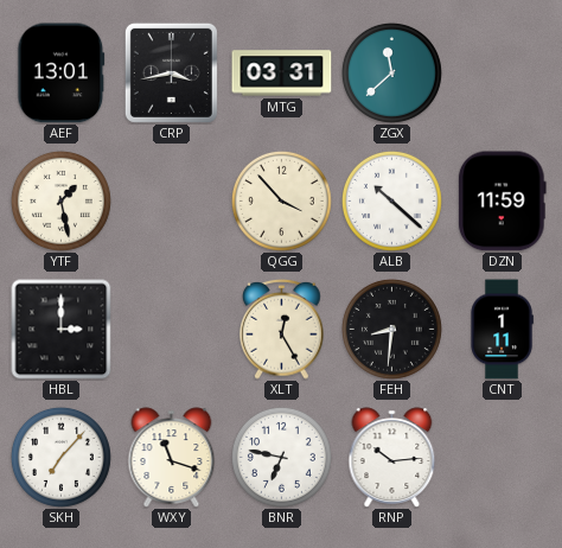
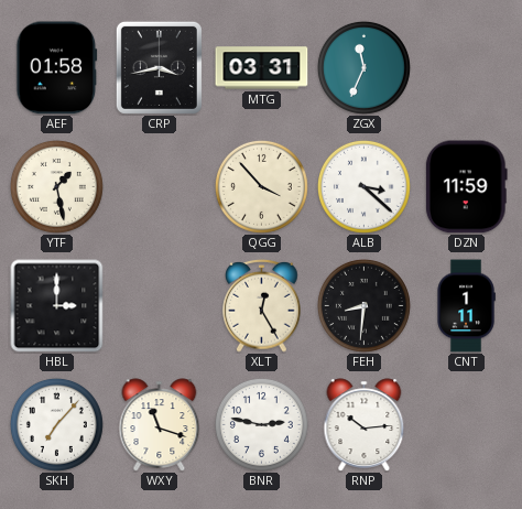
AEF: 13:01 -> 01:58
ZGX: 11:38 -> 11:34
ALB: 10:22 -> 3:22
BNR: 6:47 -> 2:47
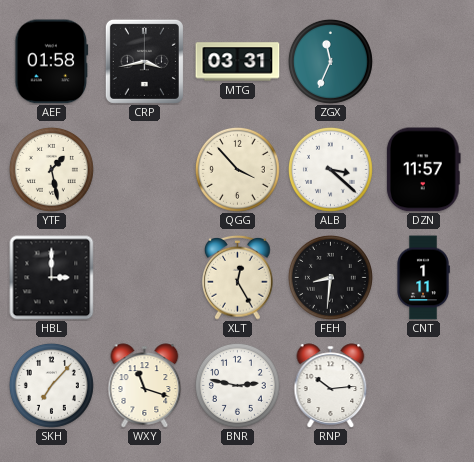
DZN: 11:59 -> 11:57
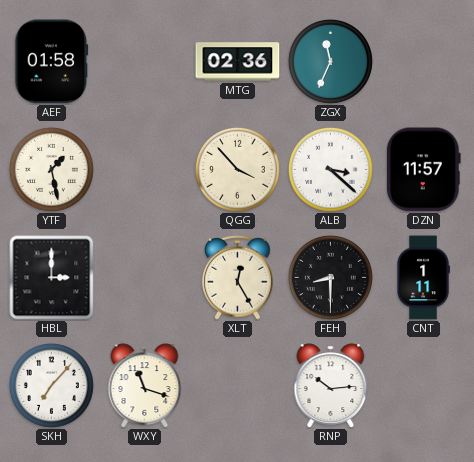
CRP: 3:43 -> none
MTG: 03:31 -> 02:36
FEH: 8:31 -> 8:30
BNR: 2:47 -> none
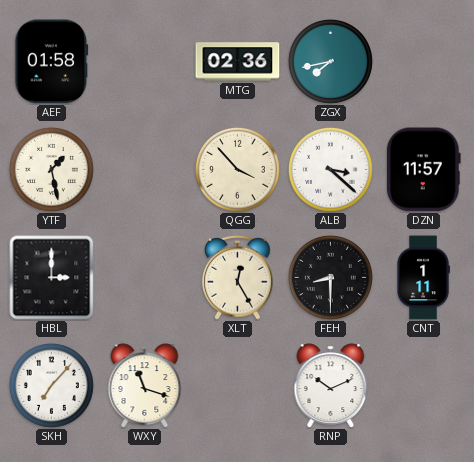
ZGX: 11:34 -> 7:43
RNP: 10:14 -> 10:11
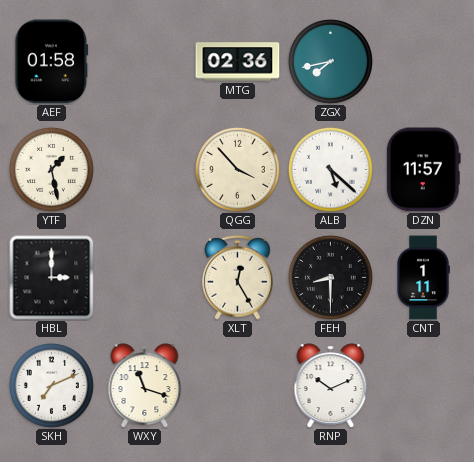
ALB: 3:22 -> 5:22
SKH: 7:07 -> 7:11
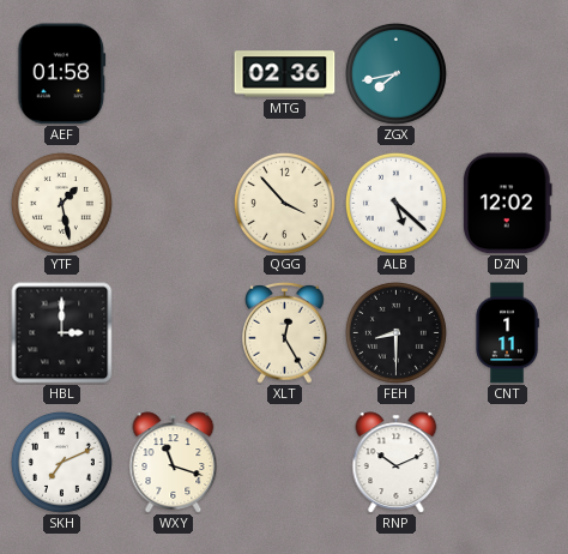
DZN: 11:57 -> 12:02
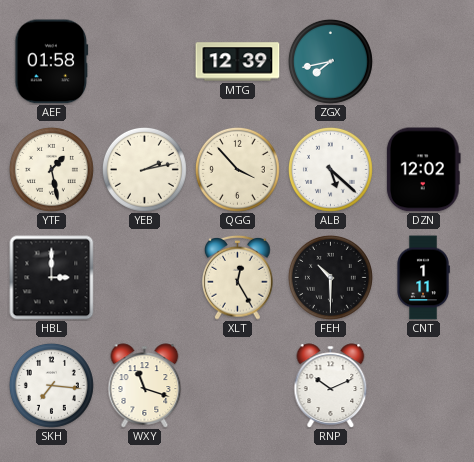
MTG: 02:36 -> 12:39
YEB: none -> 2:13
FEH: 8:30 -> 10:30
SKH: 7:11 -> 7:16
